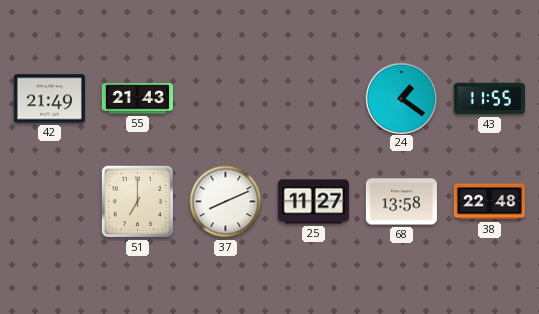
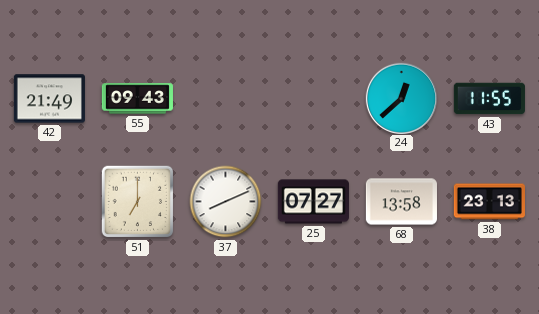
55: 21:43 -> 09:43
24: 1:21 -> 12:38
25: 11:27 -> 07:27
38: 22:48 -> 23:13
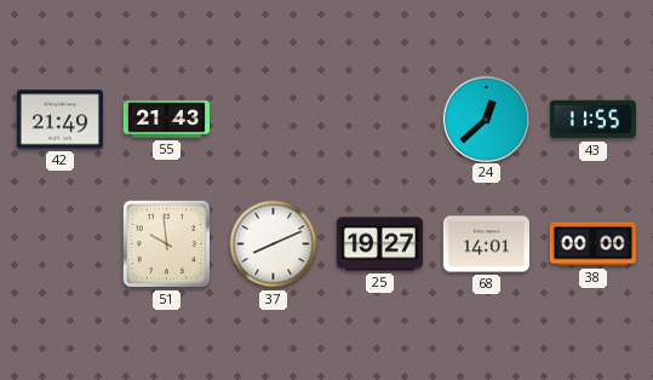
55: 09:43 -> 21:43
51: 7:00 -> 9:59
25: 07:27 -> 19:27
68: 13:58 -> 14:01
38: 23:13 -> 00:00
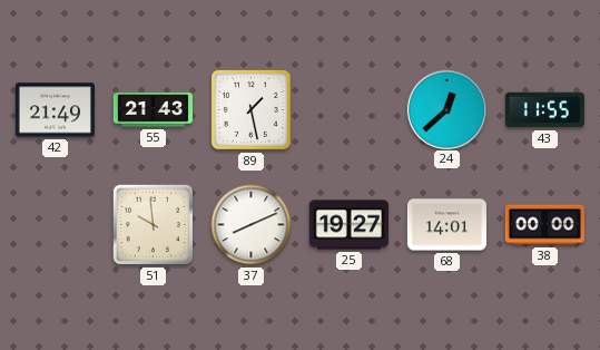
89: none -> 1:28
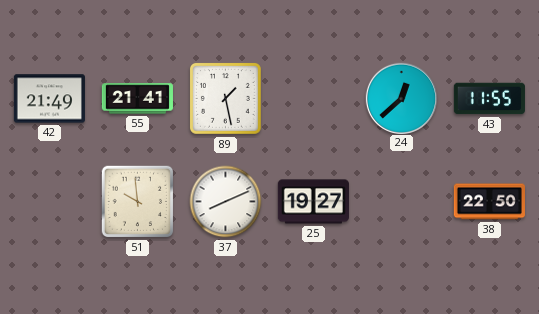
55: 21:43 -> 21:41
68: 14:01 -> none
38: 00:00 -> 22:50
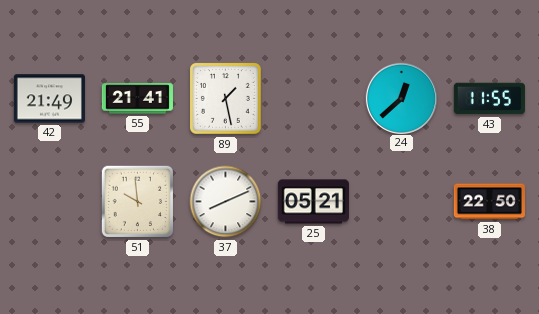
25: 19:27 -> 05:21
